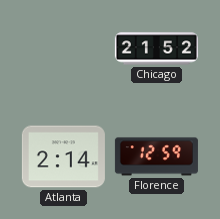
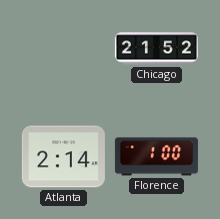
Florence: 12:59 -> 1:00
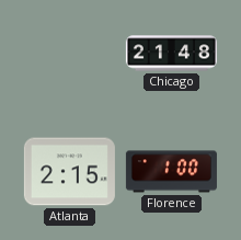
Chicago: 21:52 -> 21:48
Atlanta: 2:14 -> 2:15
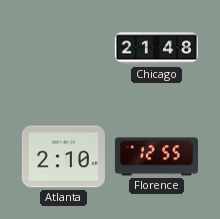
Atlanta: 2:15 -> 2:10
Florence: 1:00 -> 12:55
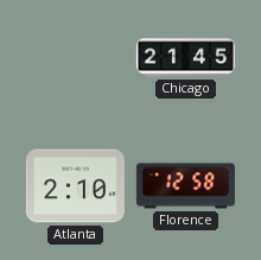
Chicago: 21:48 -> 21:45
Florence: 12:55 -> 12:58
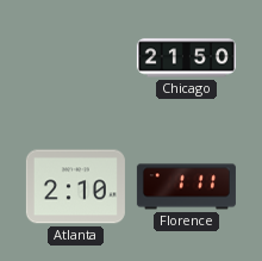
Chicago: 21:45 -> 21:50
Florence: 12:58 -> 1:11
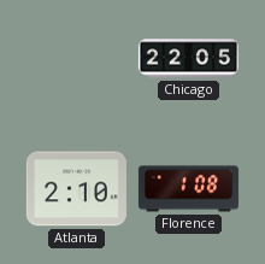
Chicago: 21:50 -> 22:05
Florence: 1:11 -> 1:08
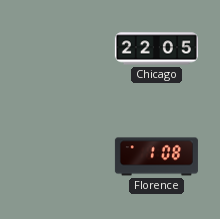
Atlanta: 2:10 -> none
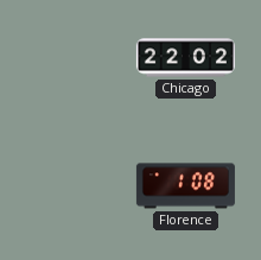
Chicago: 22:05 -> 22:02
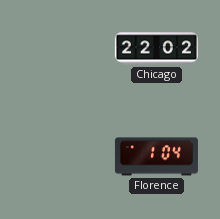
Florence: 1:08 -> 1:04
